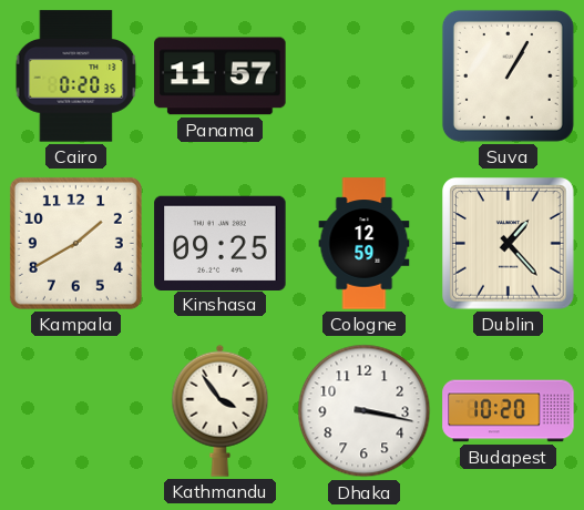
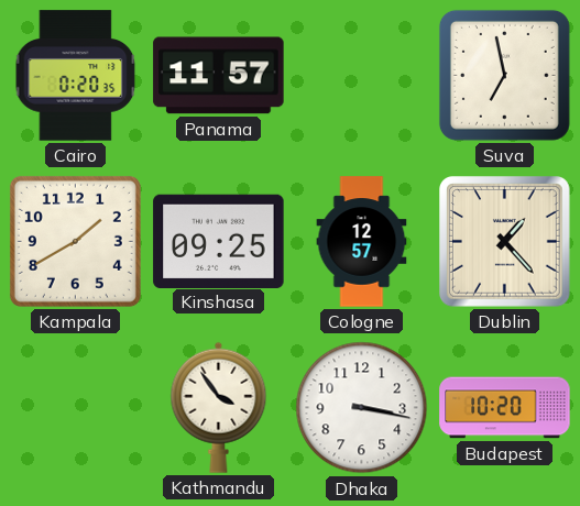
Suva: 1:05 -> 6:58
Cologne: 12:59 -> 12:57
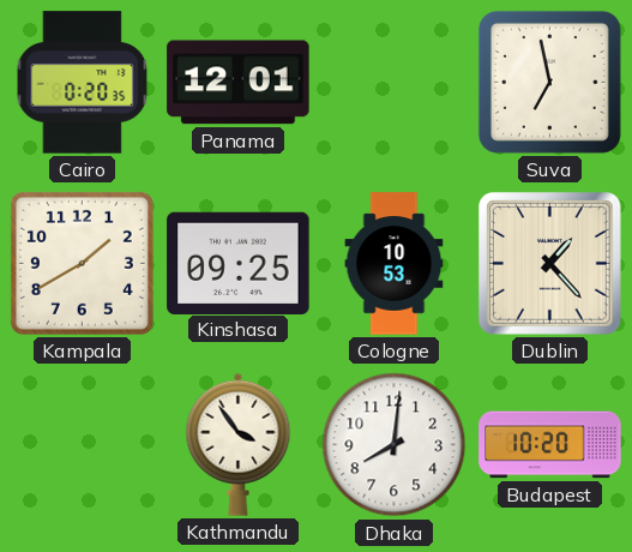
Panama: 11:57 -> 12:01
Cologne: 12:57 -> 10:53
Dhaka: 3:17 -> 8:01
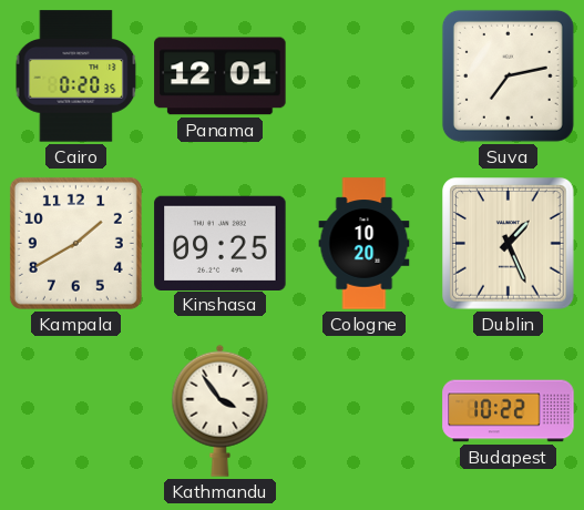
Suva: 6:58 -> 7:13
Cologne: 10:53 -> 10:20
Dublin: 1:23 -> 1:26
Dhaka: 8:01 -> none
Budapest: 10:20 -> 10:22
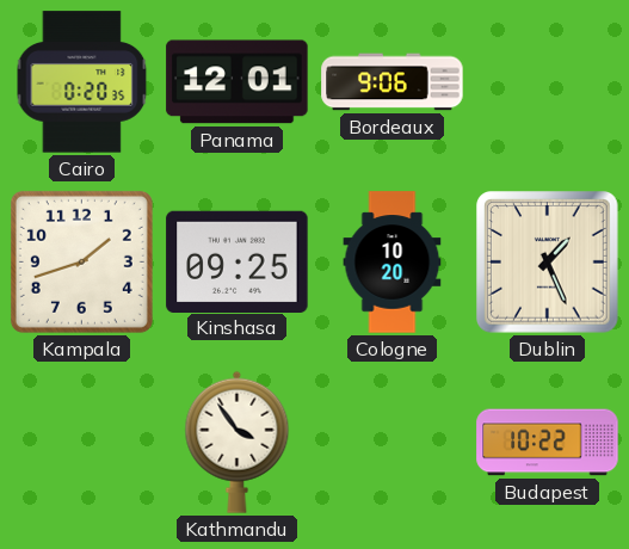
Bordeaux: none -> 9:06
Suva: 7:13 -> none
Kampala: 1:40 -> 1:42
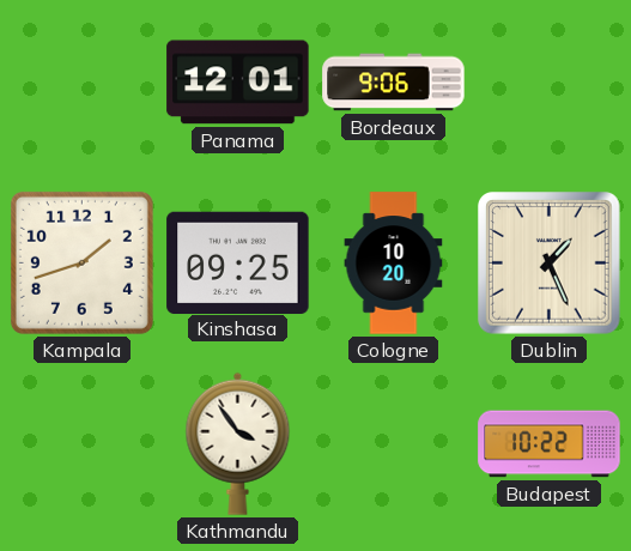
Cairo: 0:20 -> none
